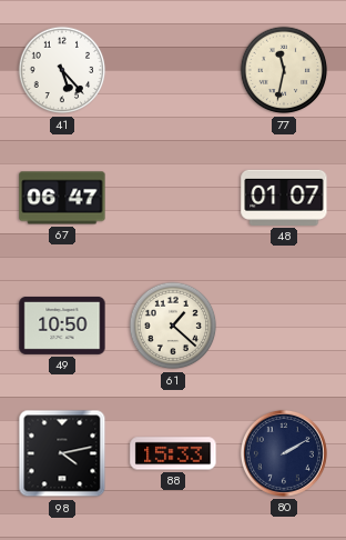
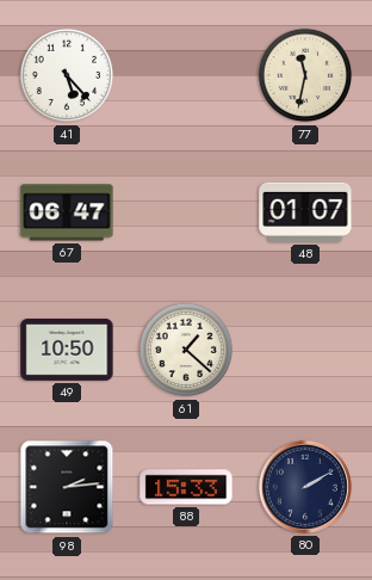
98: 4:13 -> 2:14
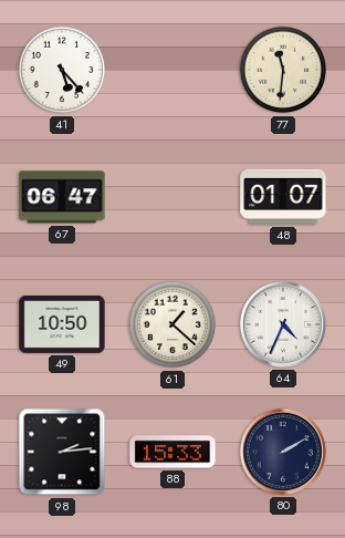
77: 11:32 -> 11:31
64: none -> 4:34
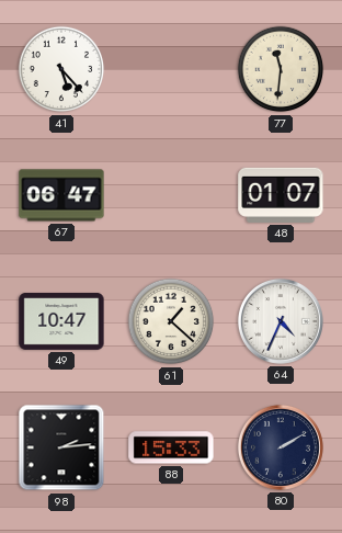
49: 10:50 -> 10:47
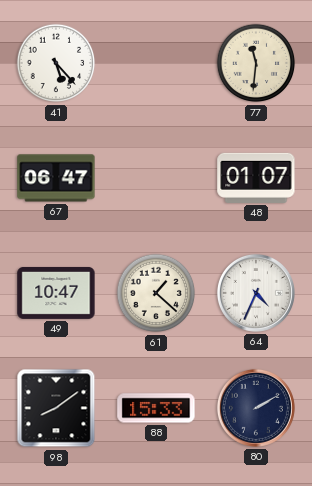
98: 2:14 -> 8:09
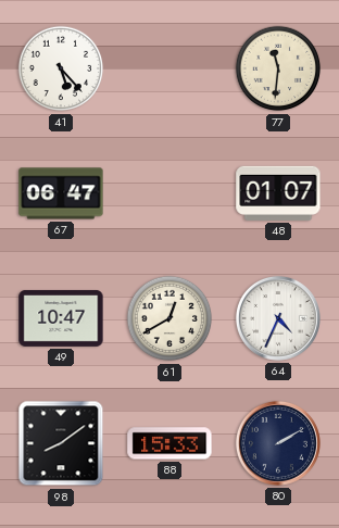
61: 1:22 -> 12:40
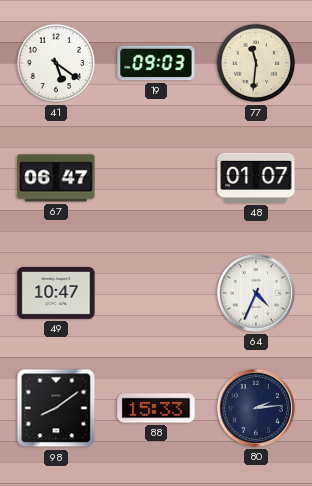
41: 5:23 -> 5:21
19: none -> 09:03
61: 12:40 -> none
80: 2:10 -> 2:14
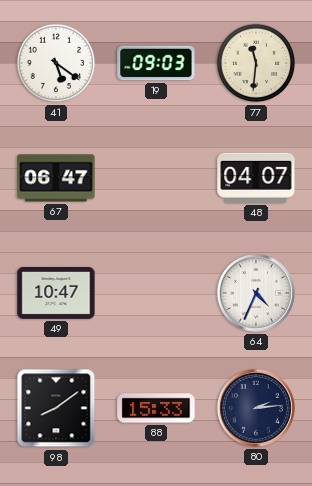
48: 01:07 -> 04:07
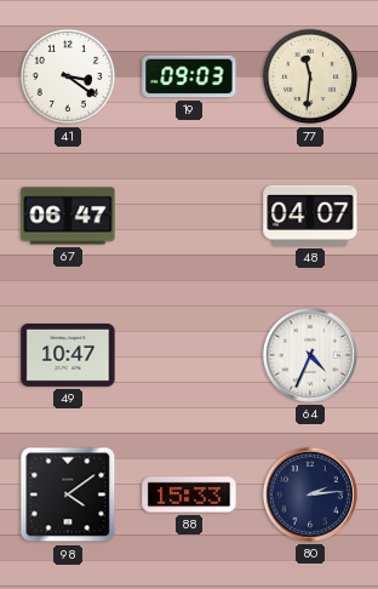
41: 5:21 -> 3:21
98: 8:09 -> 4:09
